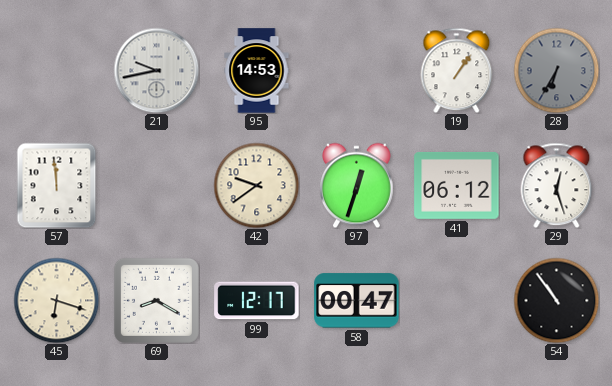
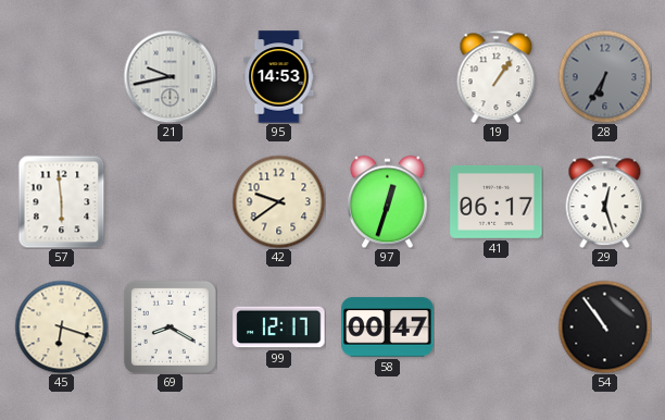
57: 11:59 -> 5:59
41: 06:12 -> 06:17
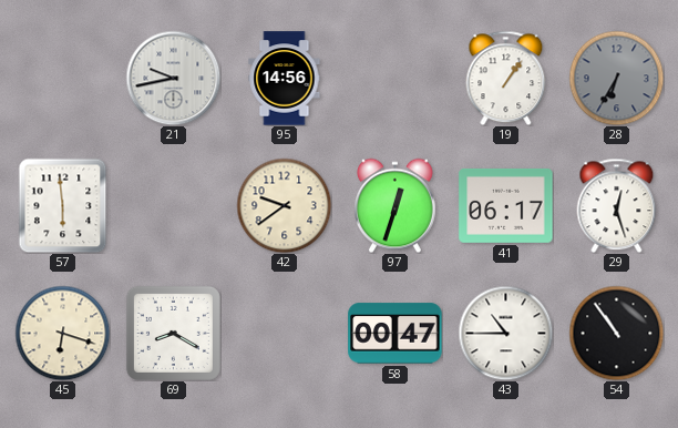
95: 14:53 -> 14:56
99: 12:17 -> none
43: none -> 10:45
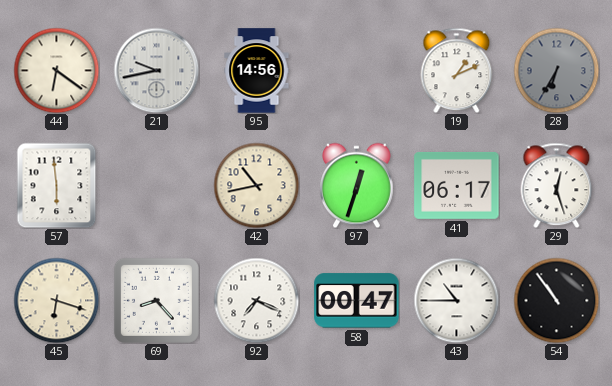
44: none -> 6:21
19: 1:06 -> 1:11
42: 9:39 -> 10:43
69: 8:20 -> 8:23
92: none -> 7:19
